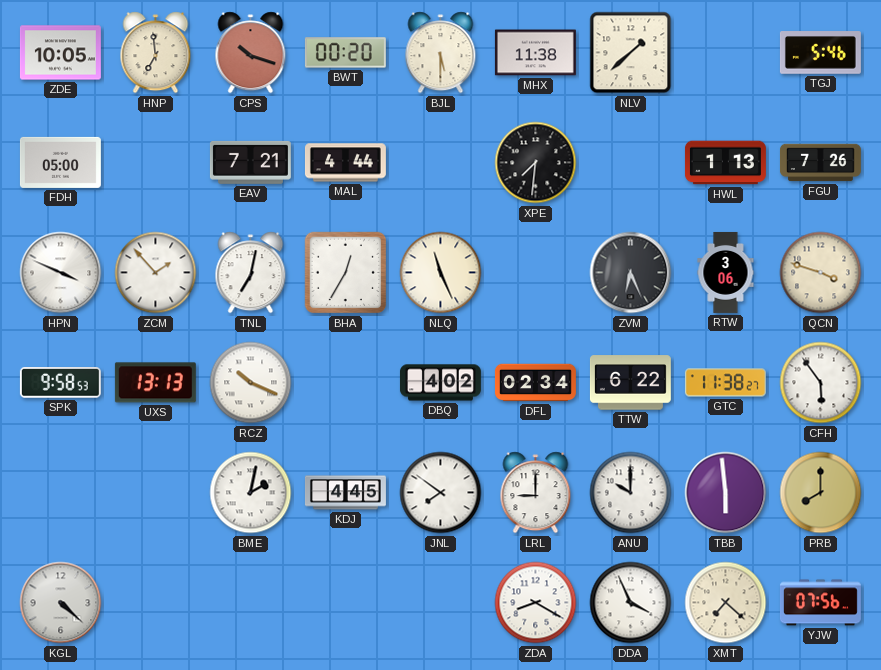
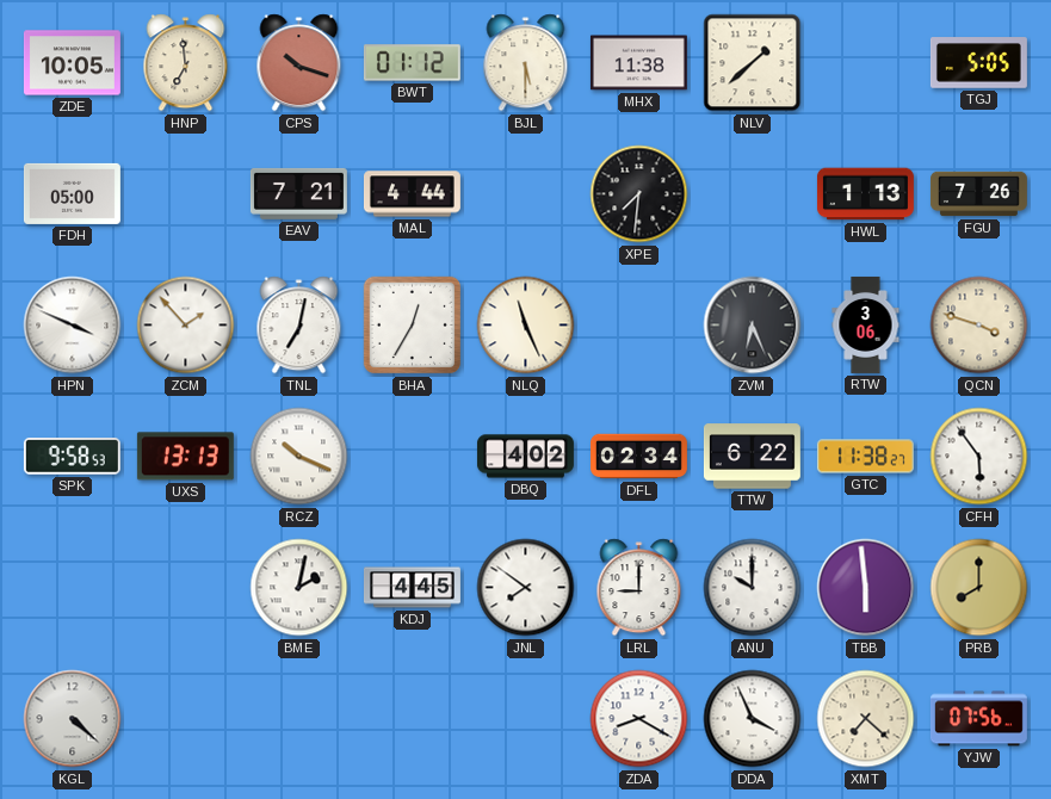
BWT: 00:20 -> 01:12
TGJ: 5:46 -> 5:05
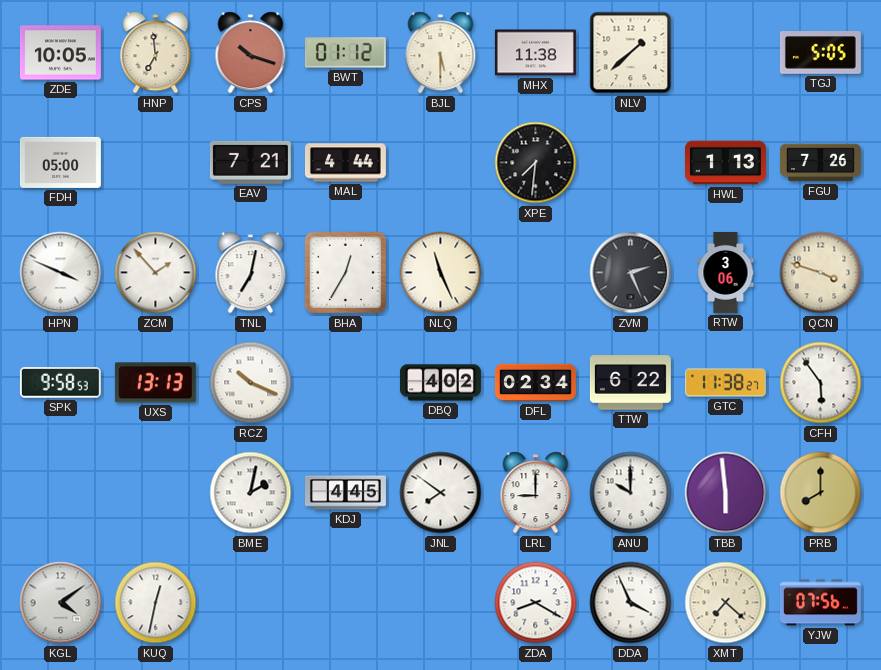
ZVM: 6:26 -> 2:26
KGL: 4:22 -> 4:09
KUQ: none -> 12:32
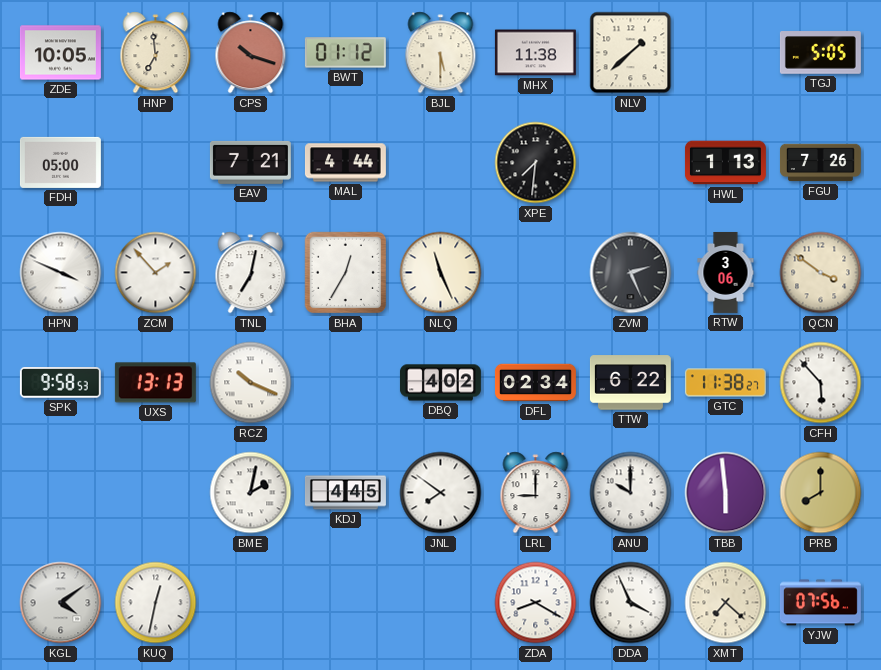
QCN: 3:48 -> 3:51
CFH: 5:54 -> 5:53
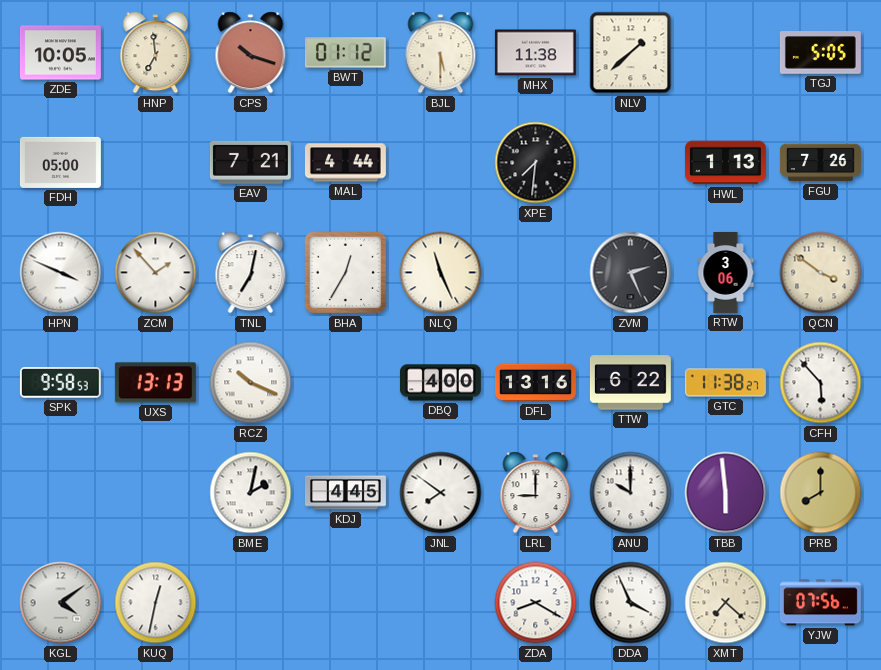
DBQ: 4:02 -> 4:00
DFL: 02:34 -> 13:16
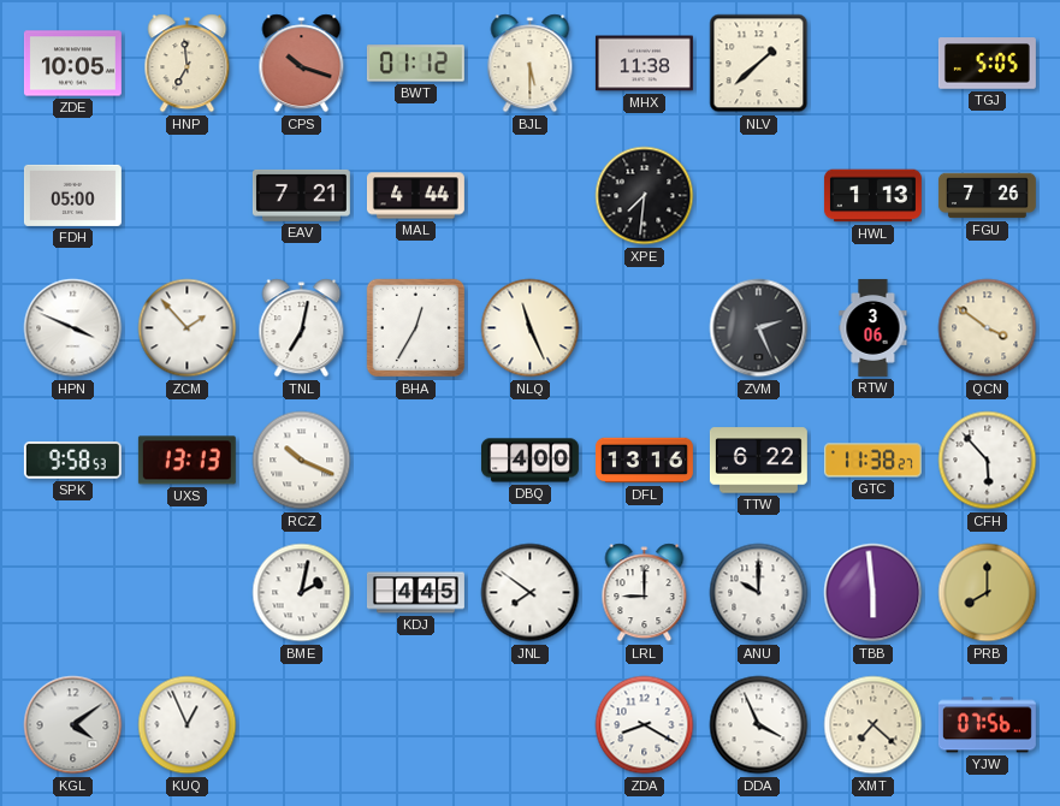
KUQ: 12:32 -> 12:56
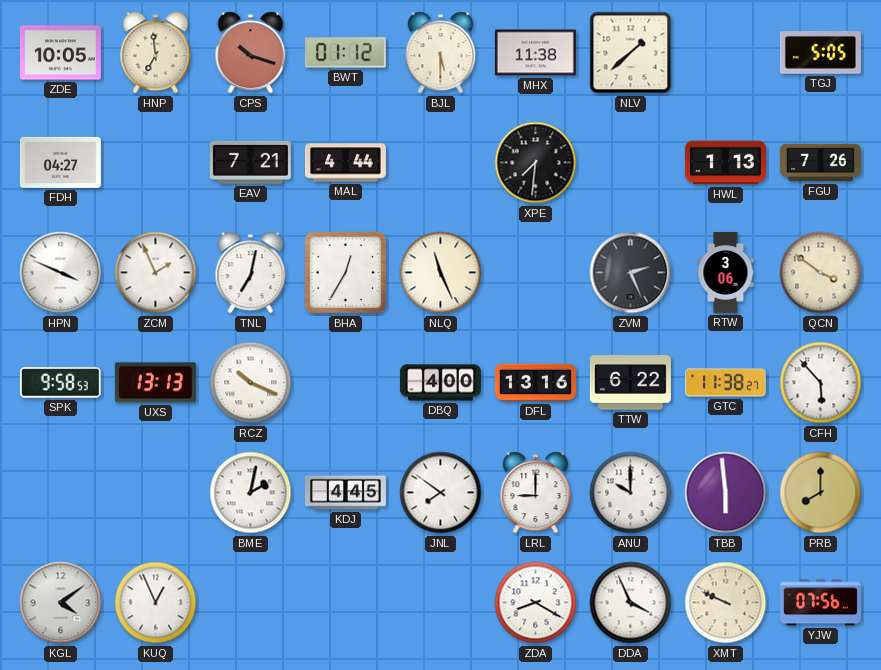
FDH: 05:00 -> 04:27
ZCM: 1:53 -> 1:56
XMT: 7:22 -> 9:49
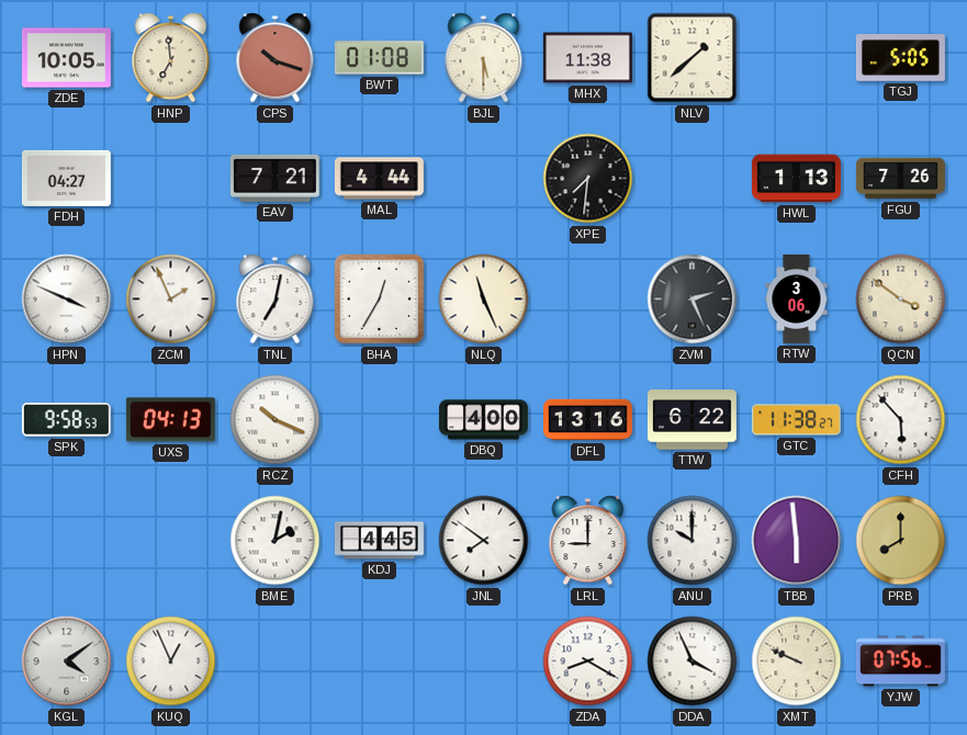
BWT: 01:12 -> 01:08
UXS: 13:13 -> 04:13
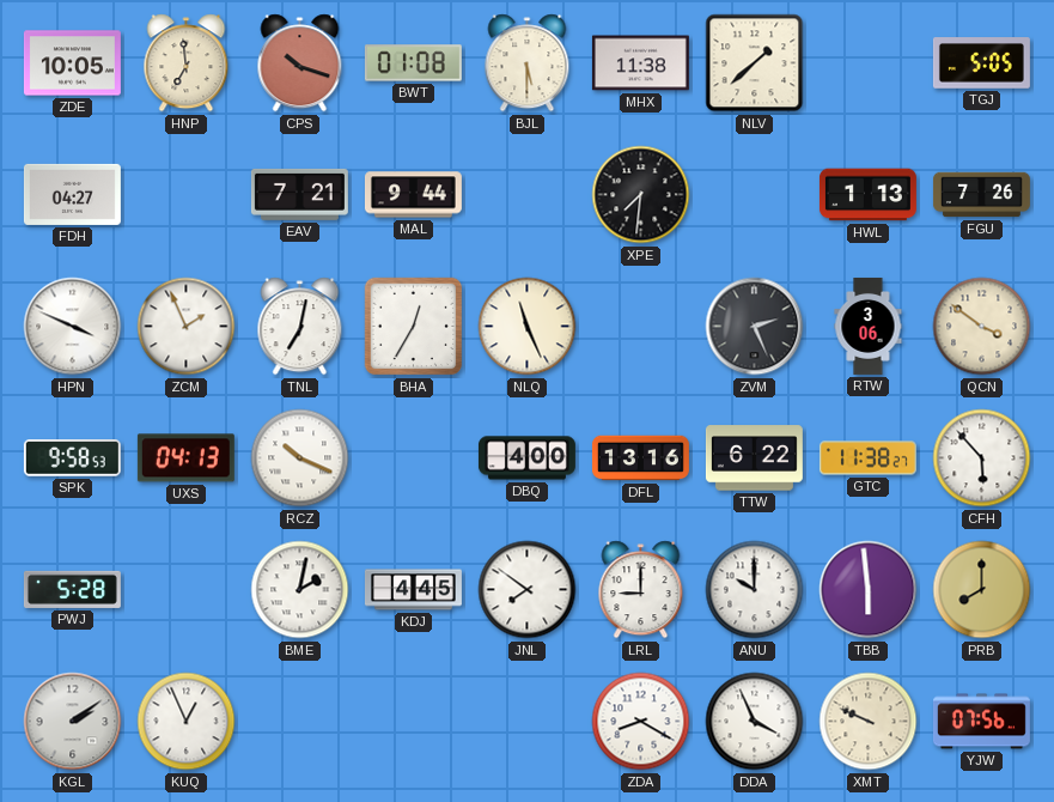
MAL: 4:44 -> 9:44
PWJ: none -> 5:28
KGL: 4:09 -> 2:09
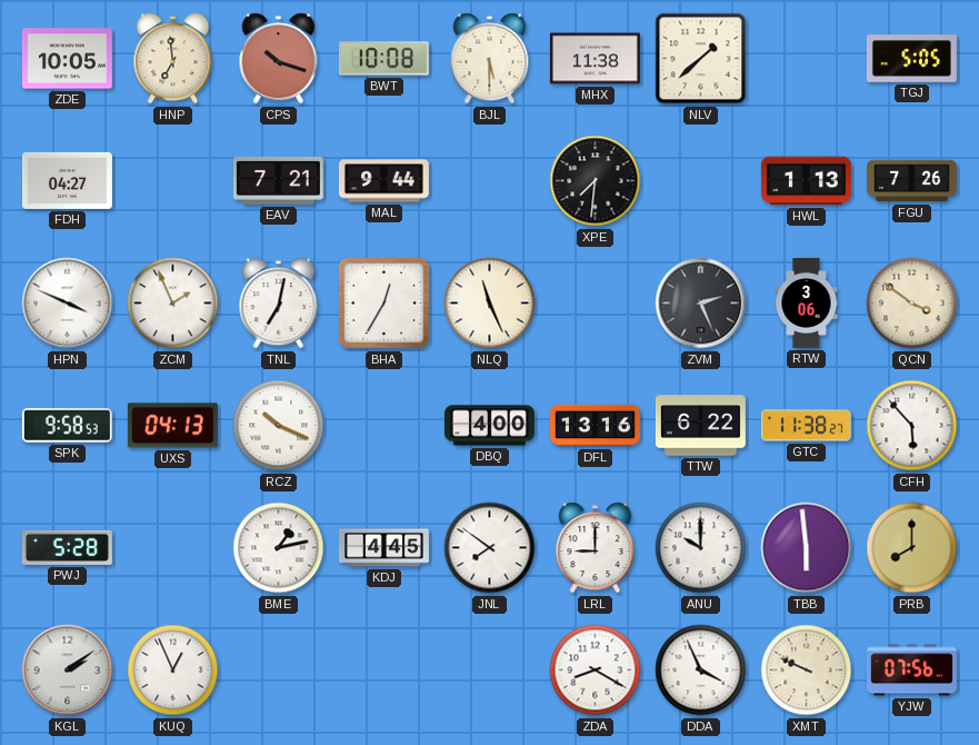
BWT: 01:08 -> 10:08
BME: 2:02 -> 1:13
